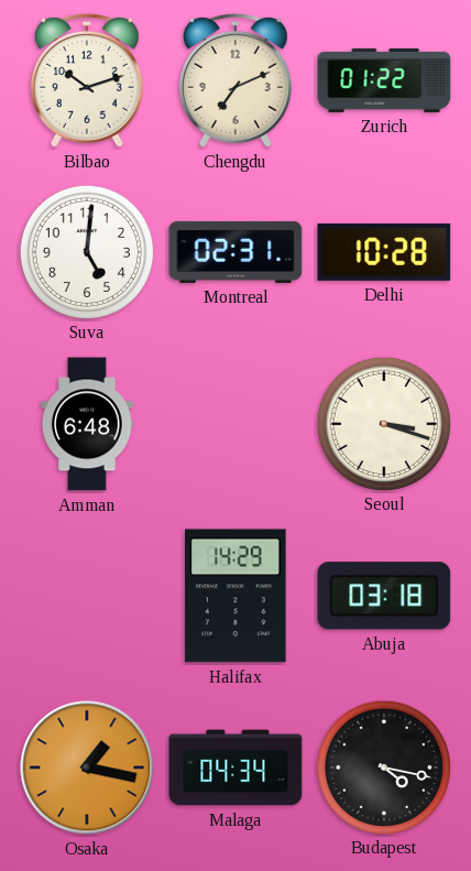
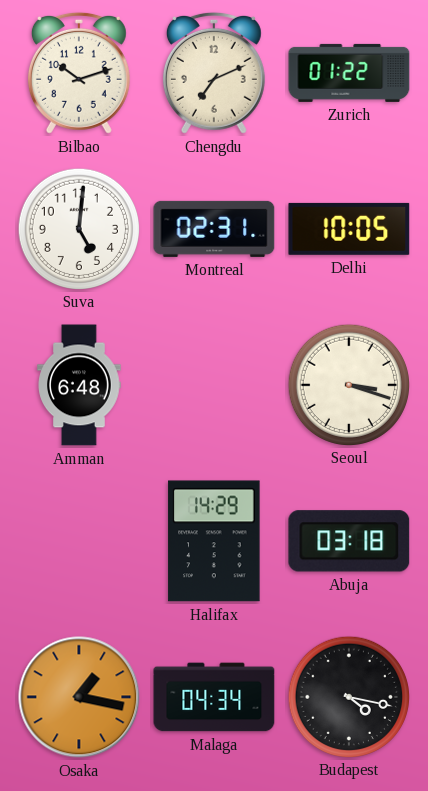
Delhi: 10:28 -> 10:05
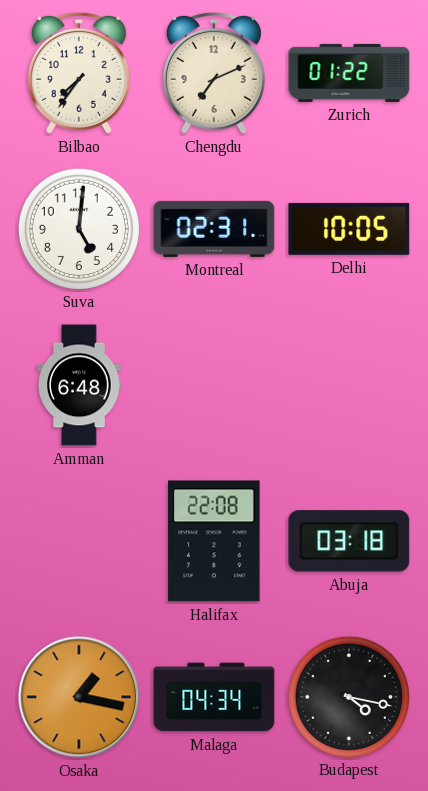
Bilbao: 10:12 -> 7:36
Seoul: 3:18 -> none
Halifax: 14:29 -> 22:08
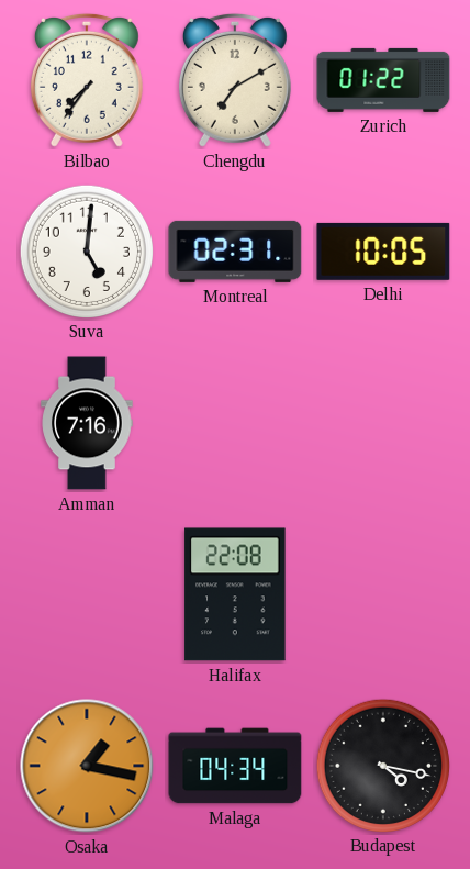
Chengdu: 7:11 -> 7:10
Amman: 6:48 -> 7:16
Abuja: 03:18 -> none
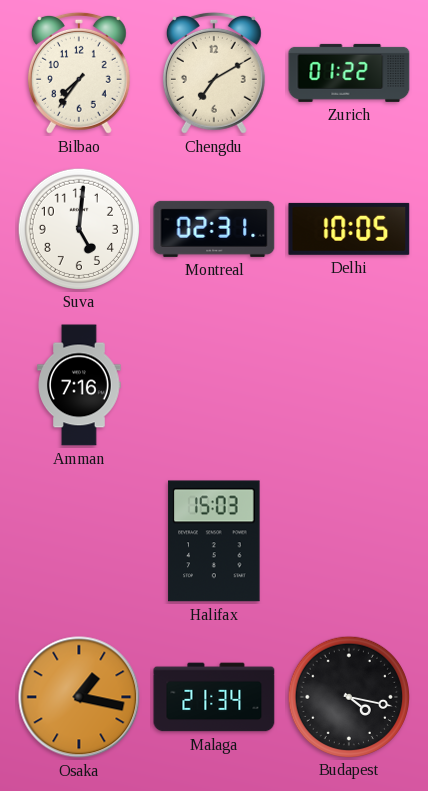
Halifax: 22:08 -> 15:03
Malaga: 04:34 -> 21:34
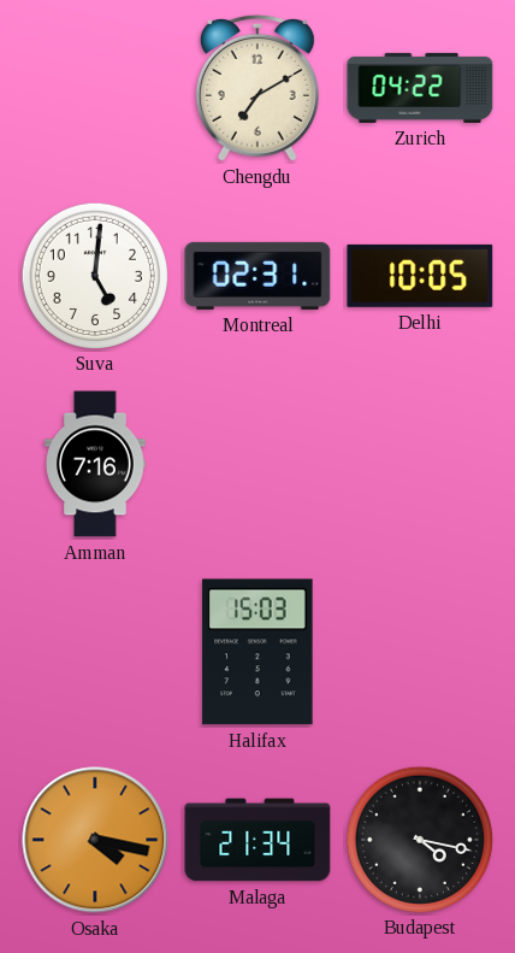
Bilbao: 7:36 -> none
Zurich: 01:22 -> 04:22
Osaka: 1:17 -> 4:17
